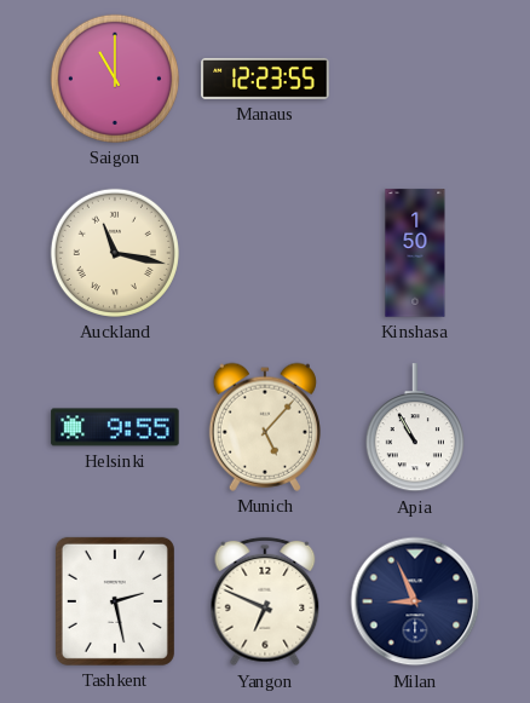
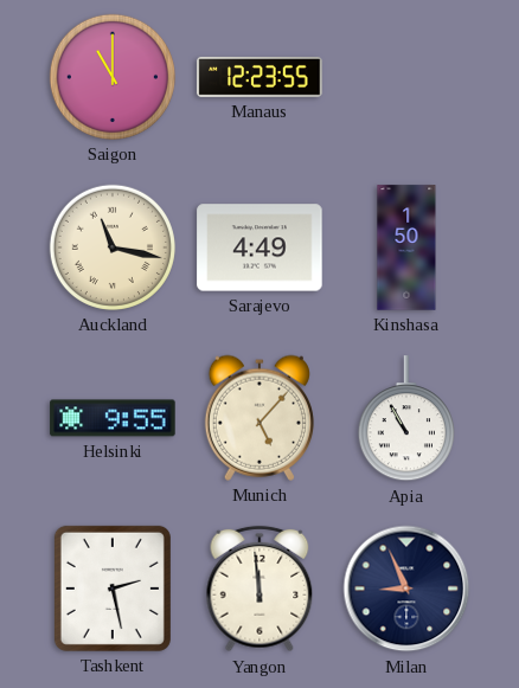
Sarajevo: none -> 4:49
Yangon: 6:49 -> 11:59
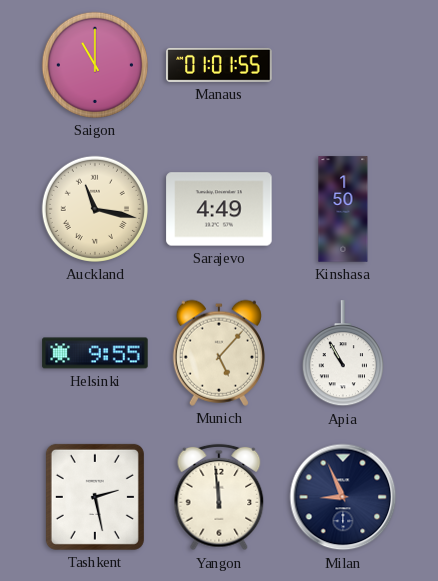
Manaus: 12:23 -> 01:01
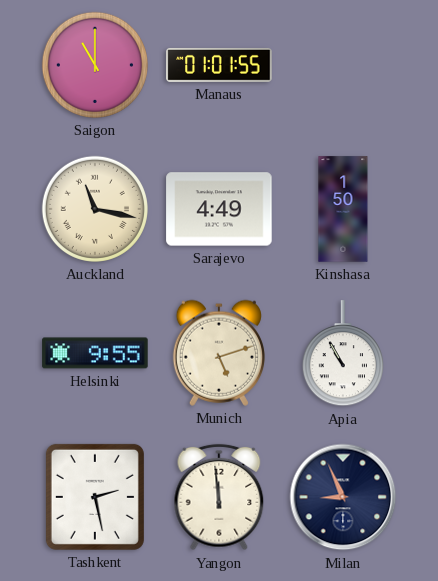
Munich: 5:07 -> 5:12
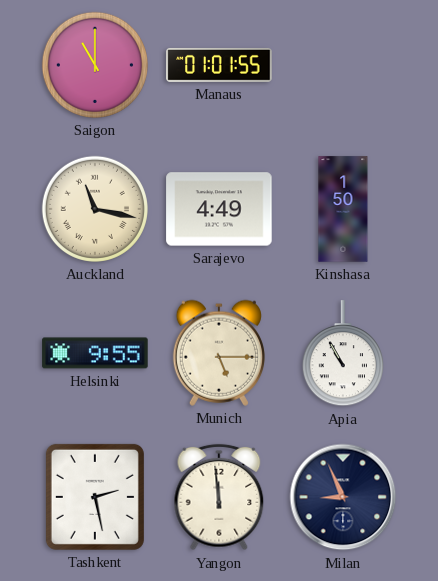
Munich: 5:12 -> 5:15
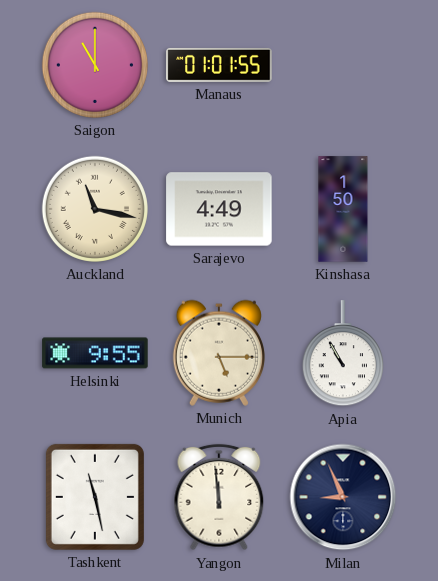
Tashkent: 2:28 -> 11:28
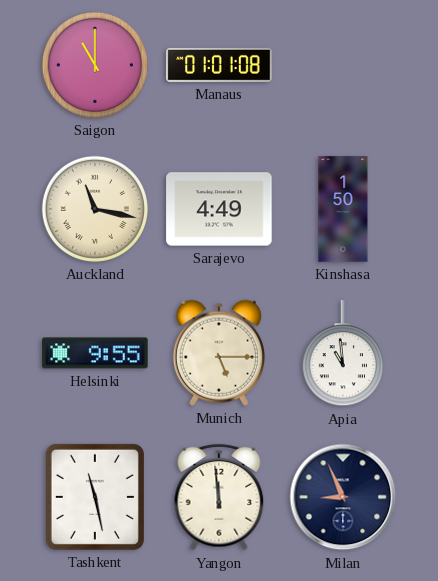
Manaus: 01:01:55 -> 01:01:08
Apia: 10:55 -> 10:59
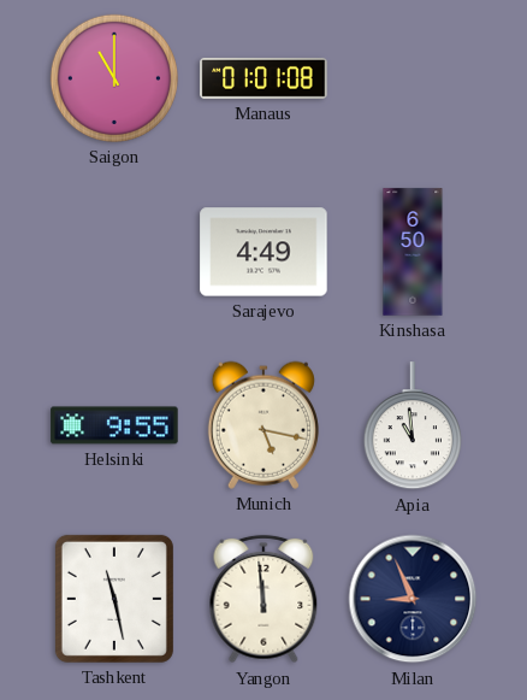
Auckland: 11:17 -> none
Kinshasa: 1:50 -> 6:50
Munich: 5:15 -> 5:17
